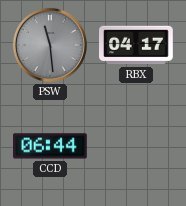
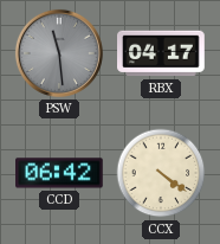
CCD: 06:44 -> 06:42
CCX: none -> 4:21
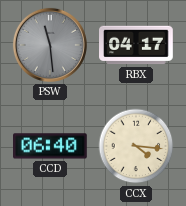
CCD: 06:42 -> 06:40
CCX: 4:21 -> 4:16
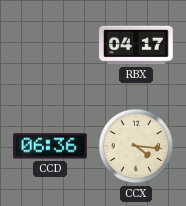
PSW: 11:29 -> none
CCD: 06:40 -> 06:36
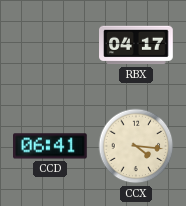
CCD: 06:36 -> 06:41
